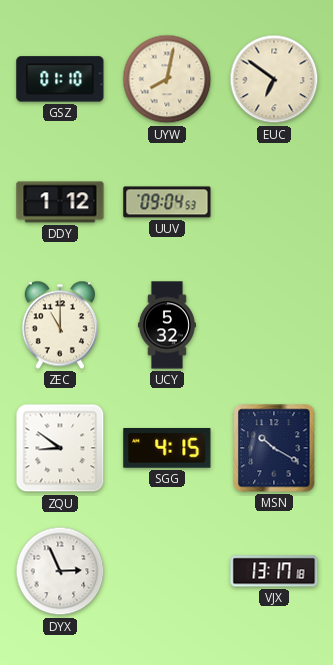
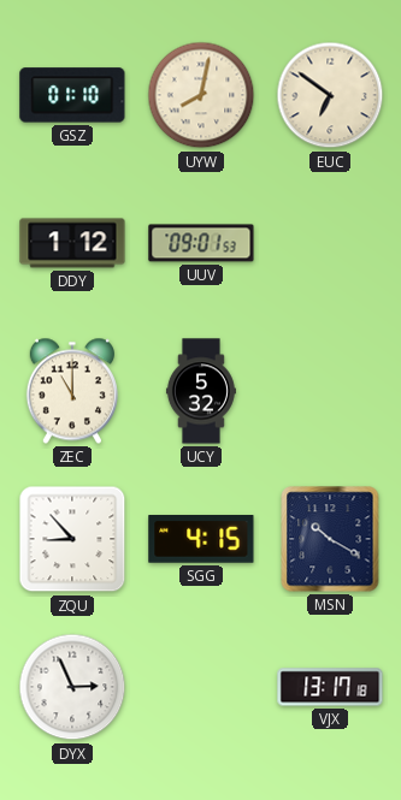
UUV: 09:04 -> 09:01
ZQU: 8:51 -> 8:53
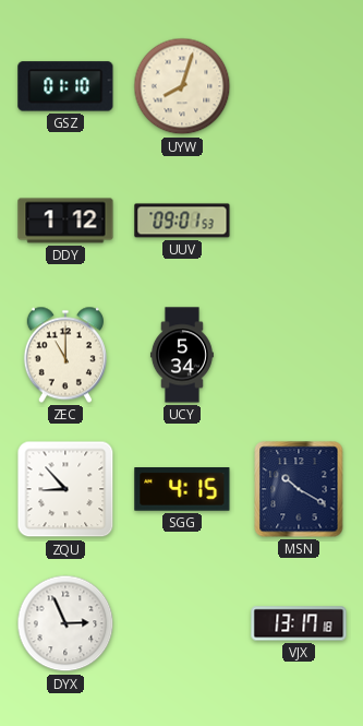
UYW: 8:02 -> 8:03
EUC: 6:51 -> none
UCY: 5:32 -> 5:34
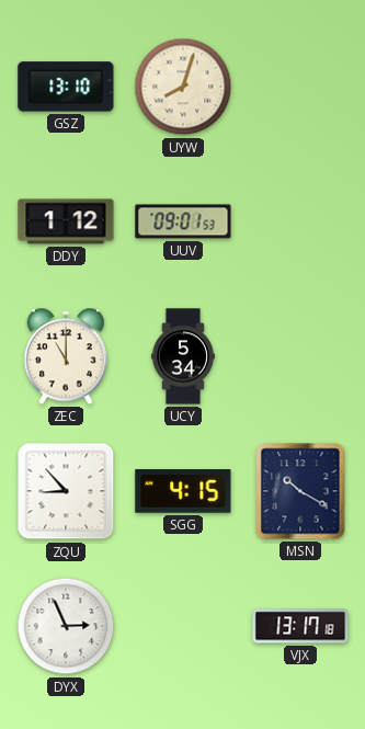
GSZ: 01:10 -> 13:10
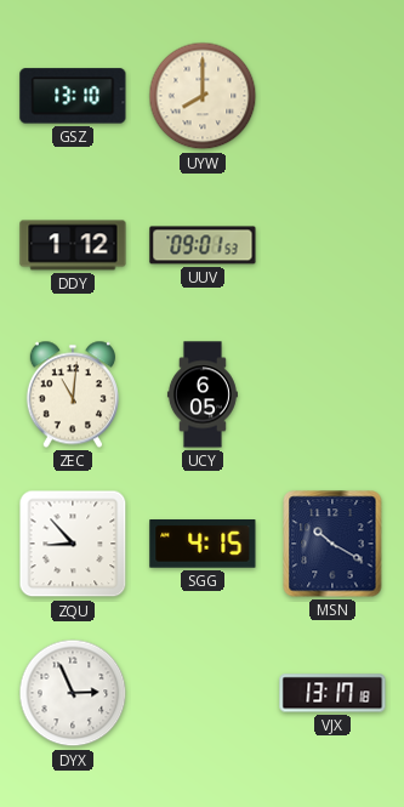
UYW: 8:03 -> 8:00
ZEC: 11:00 -> 11:01
UCY: 5:34 -> 6:05
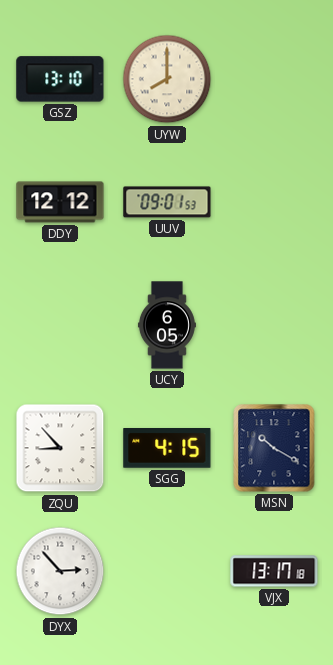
DDY: 1:12 -> 12:12
ZEC: 11:01 -> none
DYX: 2:56 -> 2:53
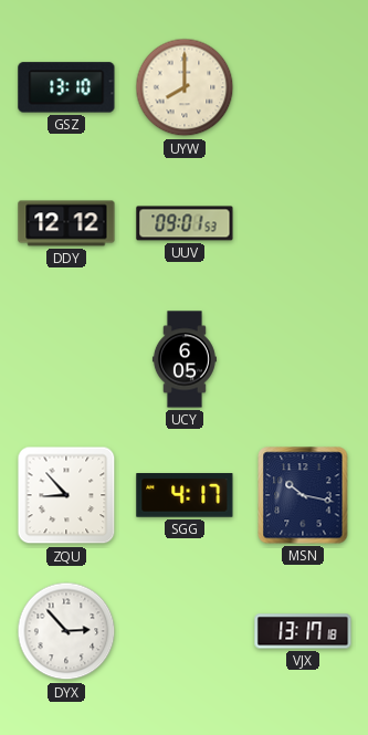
SGG: 4:15 -> 4:17
MSN: 10:20 -> 10:17
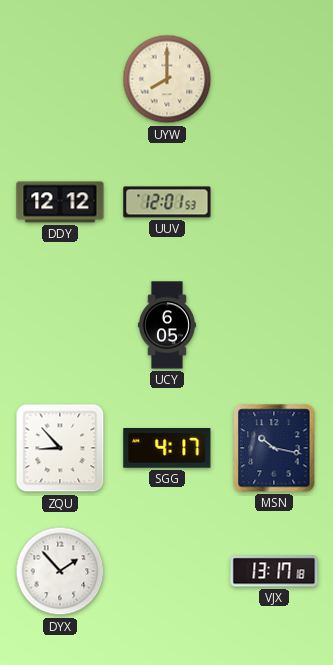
GSZ: 13:10 -> none
UUV: 09:01 -> 12:01
DYX: 2:53 -> 1:53
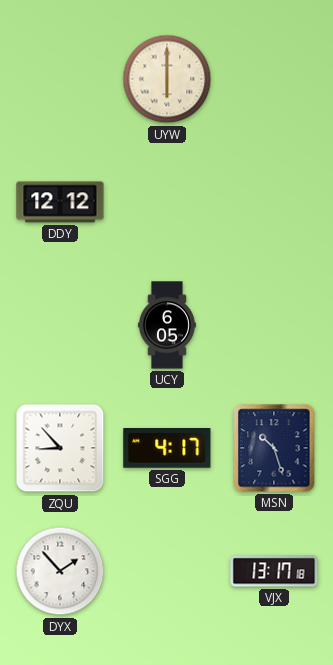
UYW: 8:00 -> 6:00
UUV: 12:01 -> none
MSN: 10:17 -> 10:27
